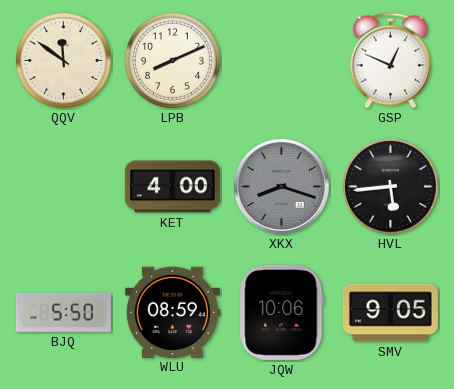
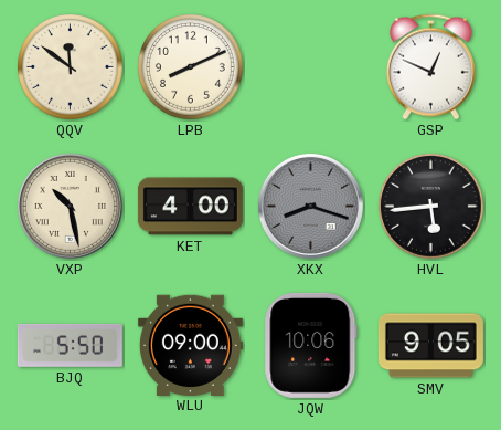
VXP: none -> 10:28
WLU: 08:59 -> 09:00
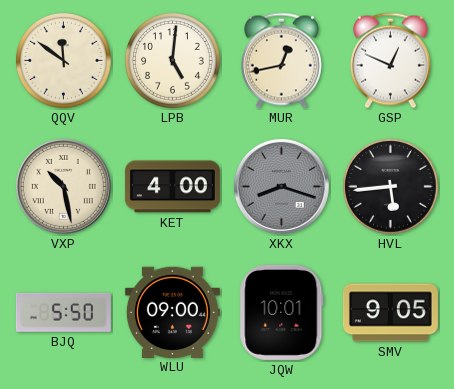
LPB: 8:11 -> 5:01
MUR: none -> 12:43
JQW: 10:06 -> 10:01
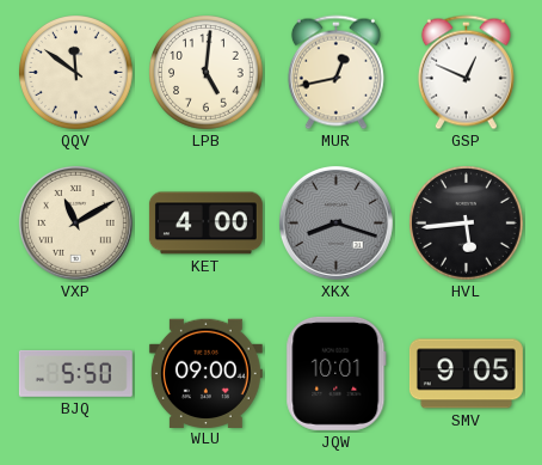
VXP: 10:28 -> 11:10
